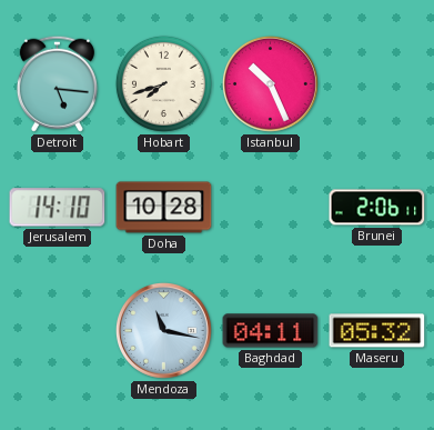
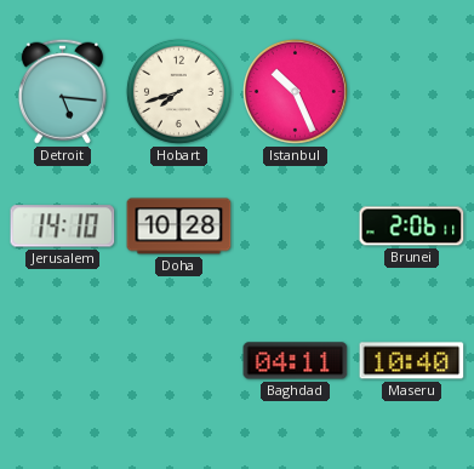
Mendoza: 11:17 -> none
Maseru: 05:32 -> 10:40
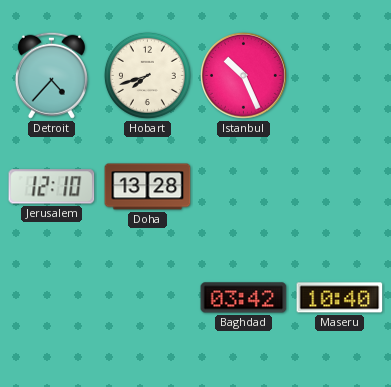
Detroit: 5:16 -> 4:37
Jerusalem: 14:10 -> 12:10
Doha: 10:28 -> 13:28
Brunei: 2:06 -> none
Baghdad: 04:11 -> 03:42
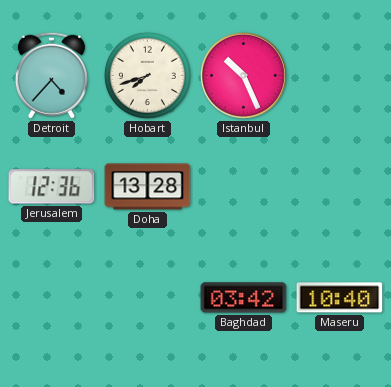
Jerusalem: 12:10 -> 12:36
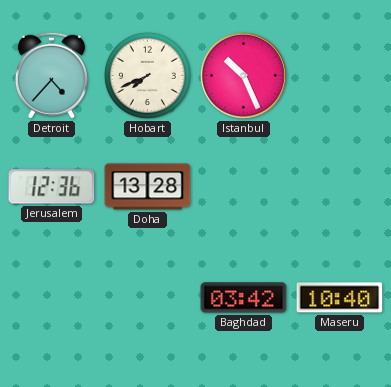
Hobart: 7:42 -> 7:41
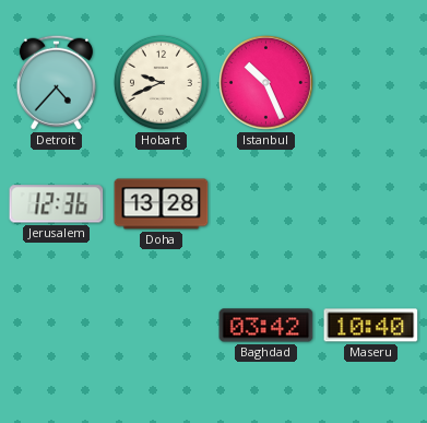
Hobart: 7:41 -> 9:41
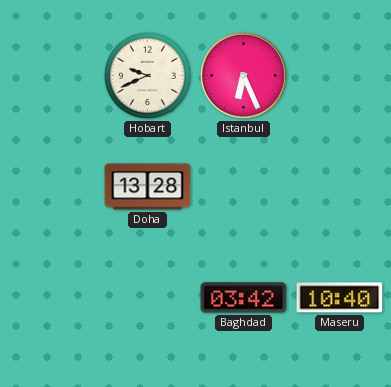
Detroit: 4:37 -> none
Istanbul: 10:26 -> 6:26
Jerusalem: 12:36 -> none
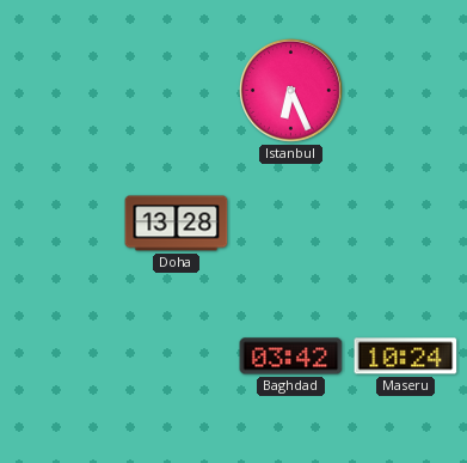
Hobart: 9:41 -> none
Maseru: 10:40 -> 10:24
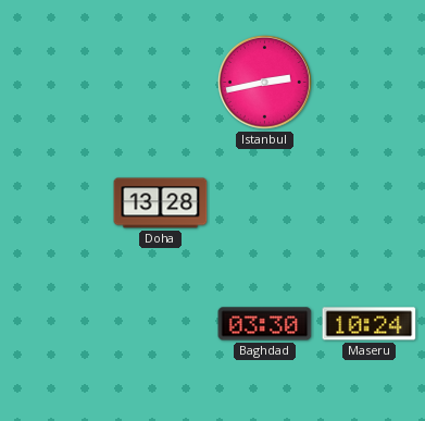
Istanbul: 6:26 -> 2:43
Baghdad: 03:42 -> 03:30
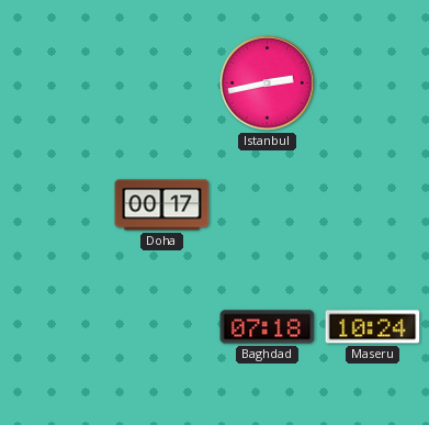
Doha: 13:28 -> 00:17
Baghdad: 03:30 -> 07:18
